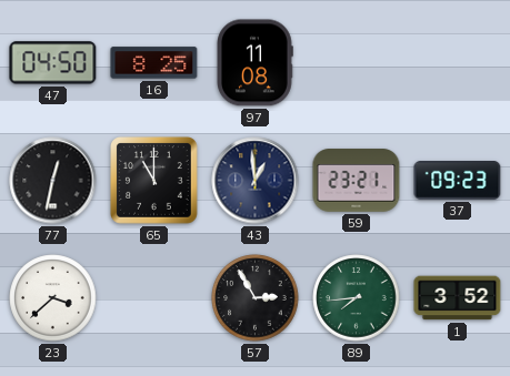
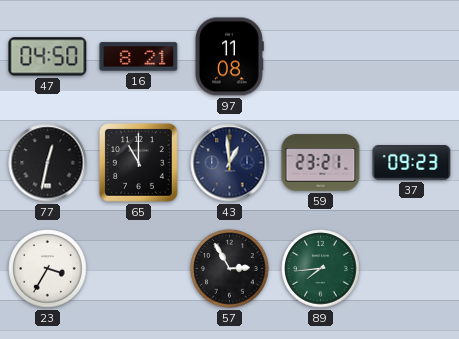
16: 8:25 -> 8:21
23: 3:38 -> 3:35
1: 3:52 -> none
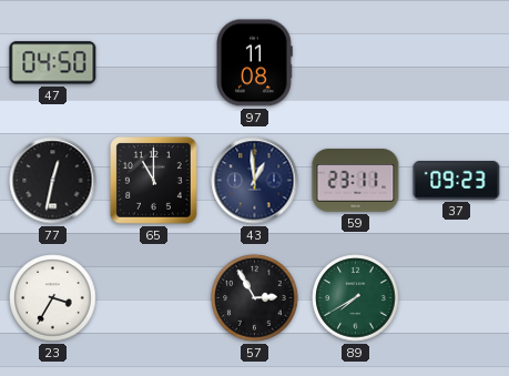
16: 8:21 -> none
59: 23:21 -> 23:11
89: 7:44 -> 7:40
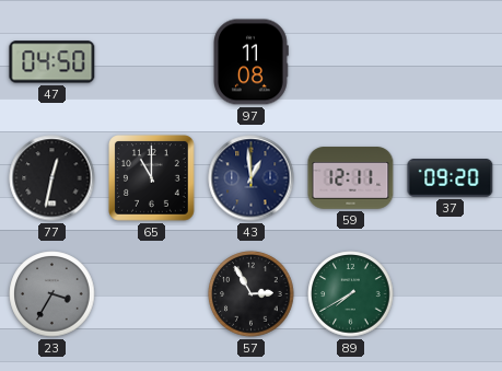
59: 23:11 -> 12:11
37: 09:23 -> 09:20
23 dial: white -> grey
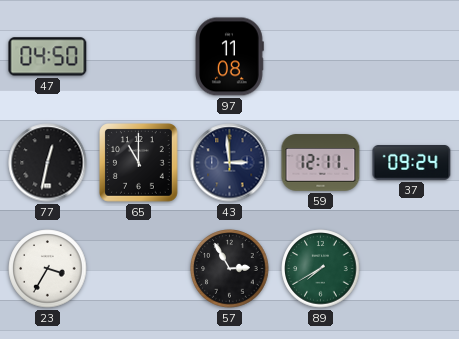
43: 12:59 -> 2:59
37: 09:20 -> 09:24
23 dial: grey -> white
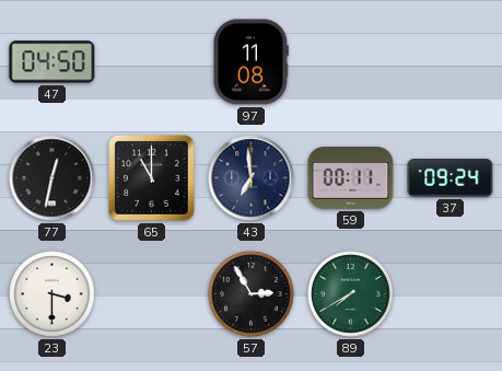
43: 2:59 -> 6:59
59: 12:11 -> 00:11
23: 3:35 -> 3:30
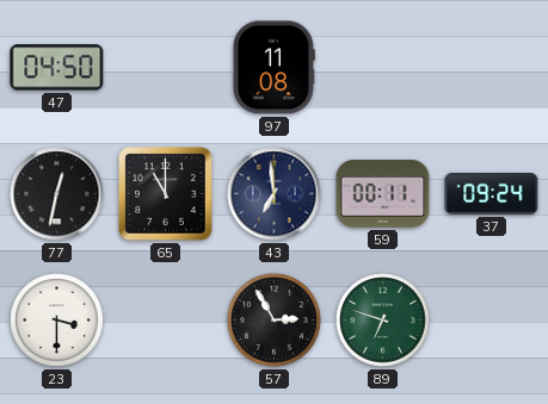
89: 7:40 -> 6:48
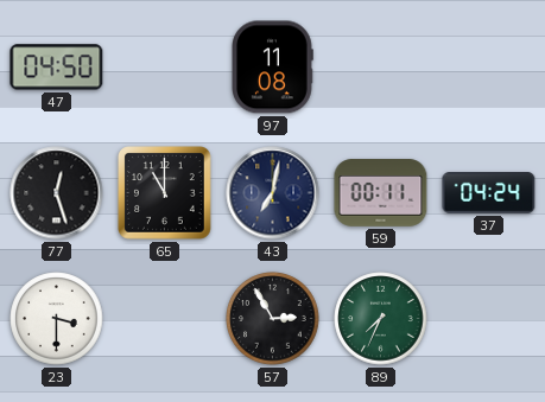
77: 12:32 -> 12:27
43: 6:59 -> 7:02
37: 09:24 -> 04:24
89: 6:48 -> 7:34
